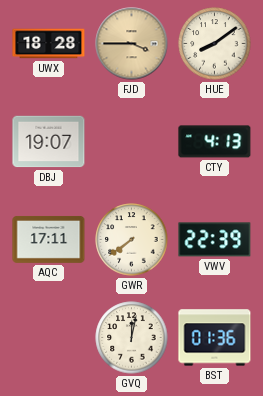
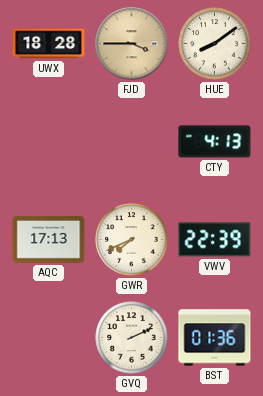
DBJ: 19:07 -> none
AQC: 17:11 -> 17:13
GWR: 7:39 -> 7:41
GVQ: 12:02 -> 2:11
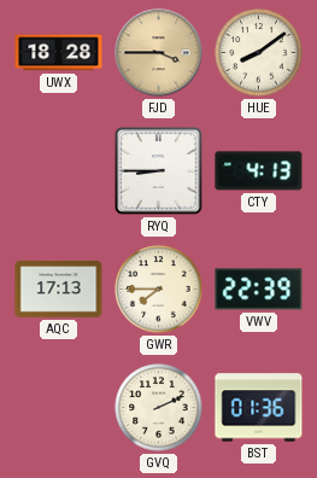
RYQ: none -> 8:45
GWR: 7:41 -> 7:45
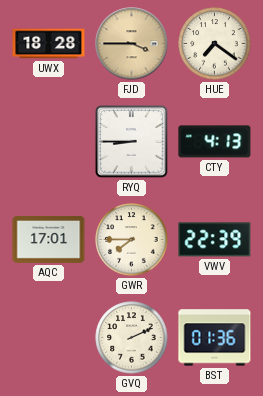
HUE: 8:09 -> 7:21
AQC: 17:13 -> 17:01
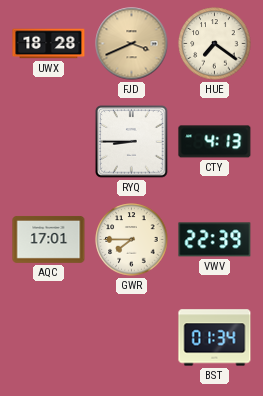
FJD: 3:45 -> 3:41
GVQ: 2:11 -> none
BST: 01:36 -> 01:34
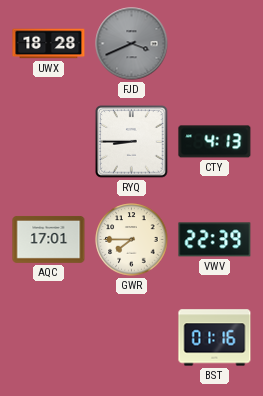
FJD dial: champagne -> grey
HUE: 7:21 -> none
BST: 01:34 -> 01:16
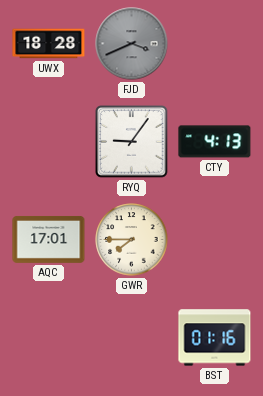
RYQ: 8:45 -> 9:06
VWV: 22:39 -> none
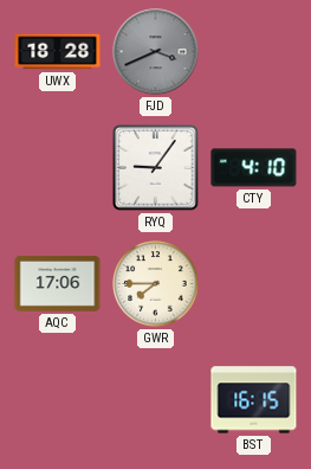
CTY: 4:13 -> 4:10
AQC: 17:01 -> 17:06
BST: 01:16 -> 16:15
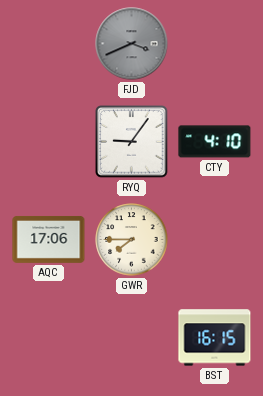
UWX: 18:28 -> none
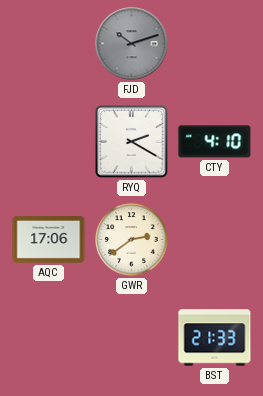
FJD: 3:41 -> 10:12
RYQ: 9:06 -> 2:20
GWR: 7:45 -> 2:39
BST: 16:15 -> 21:33
